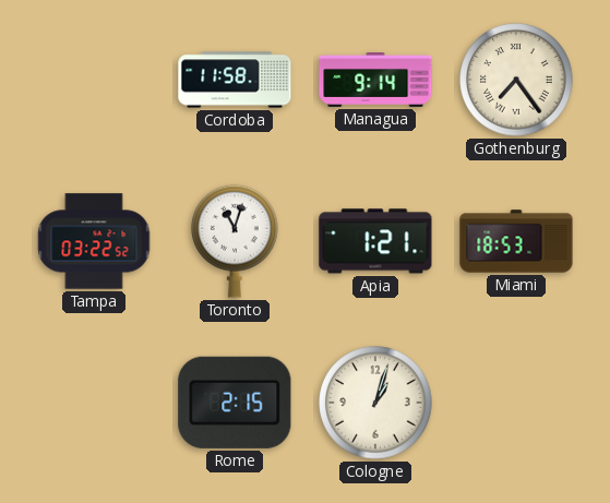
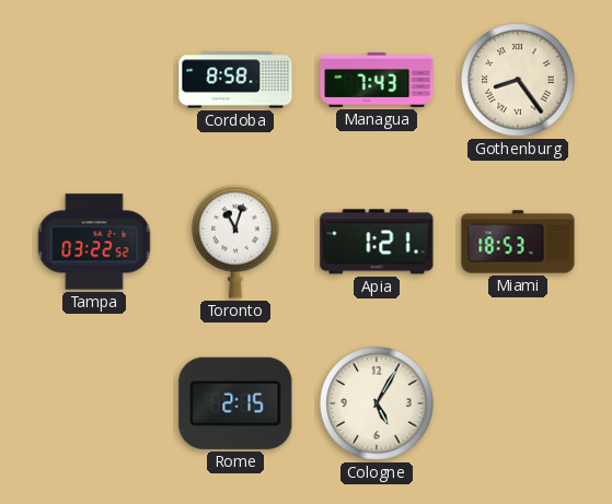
Cordoba: 11:58 -> 8:58
Managua: 9:14 -> 7:43
Gothenburg: 7:24 -> 8:24
Cologne: 1:03 -> 5:05
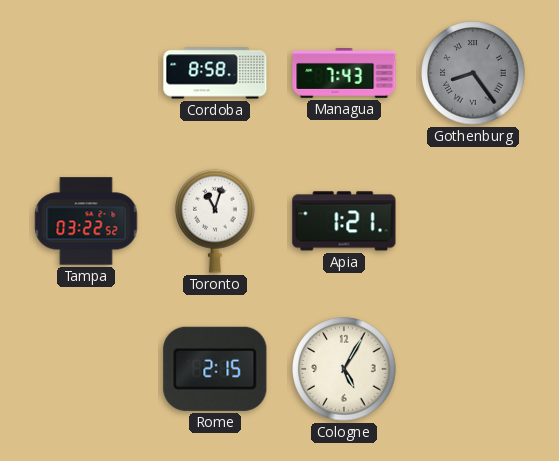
Gothenburg dial: cream -> grey
Miami: 18:53 -> none
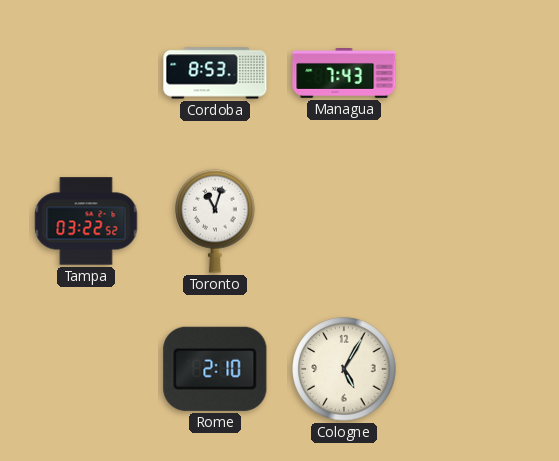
Cordoba: 8:58 -> 8:53
Gothenburg: 8:24 -> none
Apia: 1:21 -> none
Rome: 2:15 -> 2:10
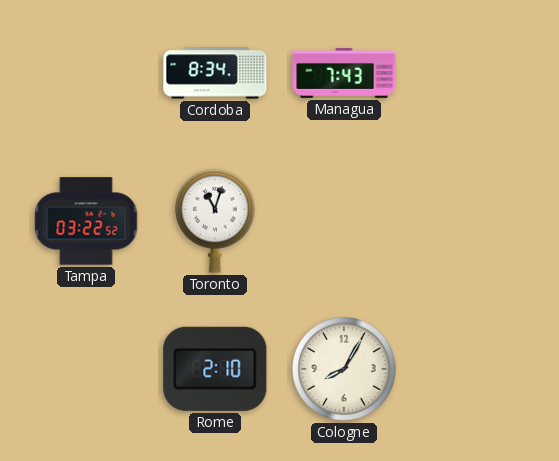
Cordoba: 8:53 -> 8:34
Cologne: 5:05 -> 8:05
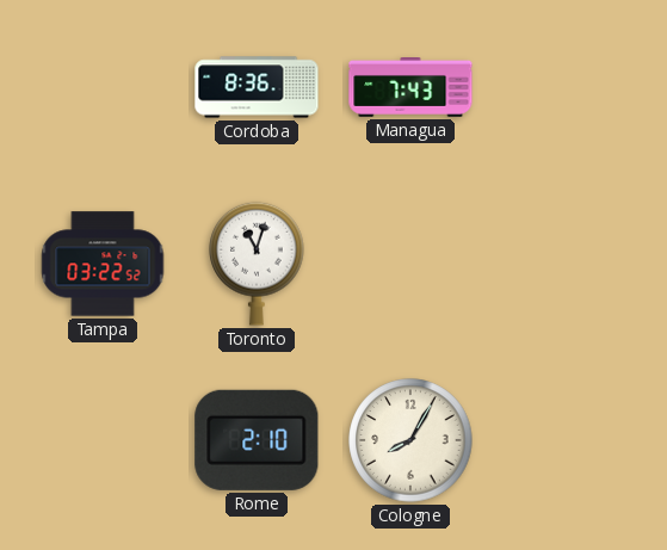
Cordoba: 8:34 -> 8:36
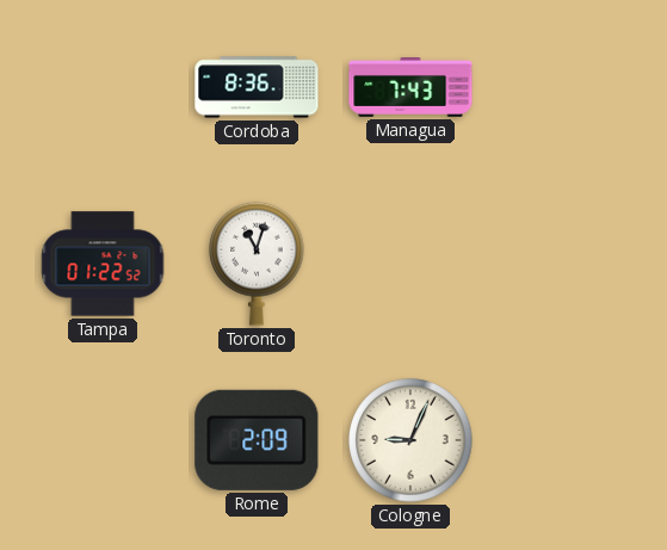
Tampa: 03:22 -> 01:22
Rome: 2:10 -> 2:09
Cologne: 8:05 -> 9:04
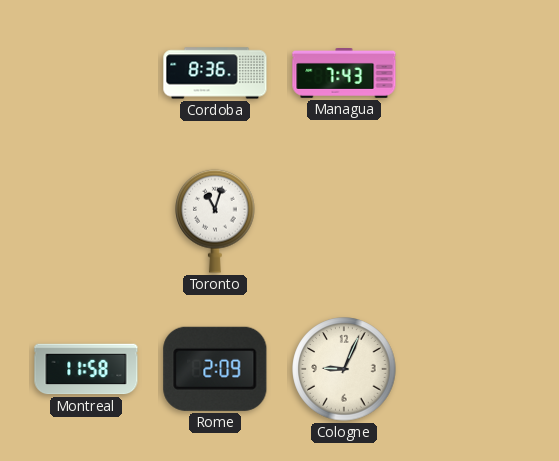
Tampa: 01:22 -> none
Montreal: none -> 11:58
